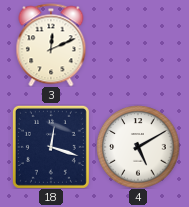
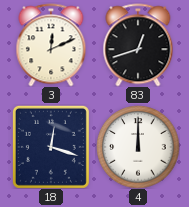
83: none -> 12:42
4: 5:10 -> 12:00
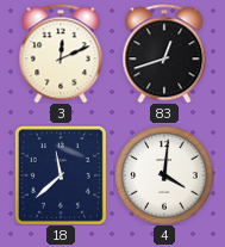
18: 12:18 -> 11:38
4: 12:00 -> 4:01
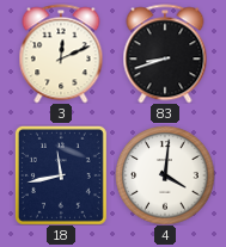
83: 12:42 -> 8:42
18: 11:38 -> 11:43
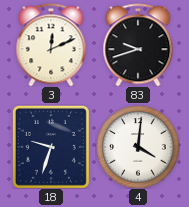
83: 8:42 -> 9:42
18: 11:43 -> 9:33
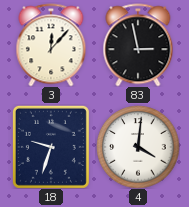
3: 12:11 -> 12:07
83: 9:42 -> 2:58
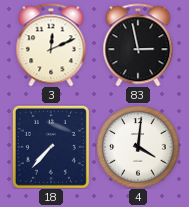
3: 12:07 -> 12:11
18: 9:33 -> 7:37
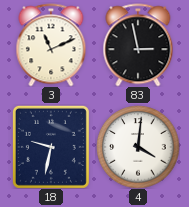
3: 12:11 -> 11:11
18: 7:37 -> 9:32
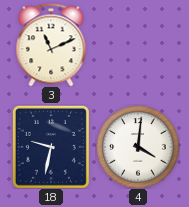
83: 2:58 -> none
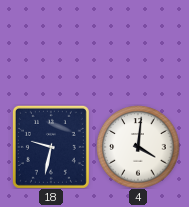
3: 11:11 -> none
